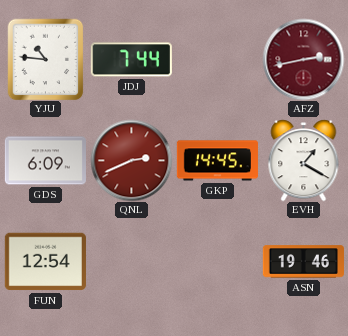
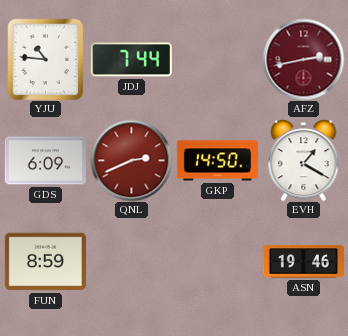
GKP: 14:45 -> 14:50
FUN: 12:54 -> 8:59
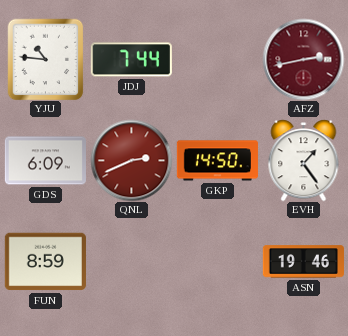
EVH: 1:20 -> 1:24
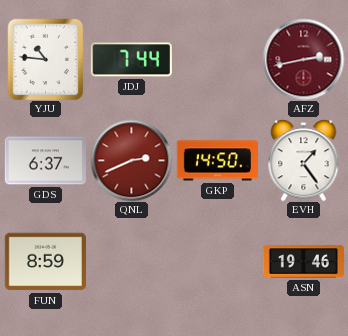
GDS: 6:09 -> 6:37
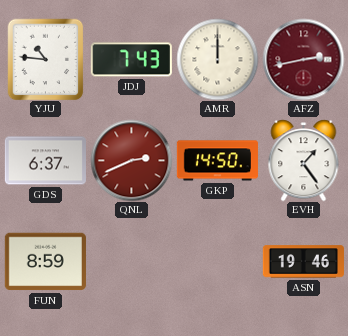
JDJ: 7:44 -> 7:43
AMR: none -> 12:00
